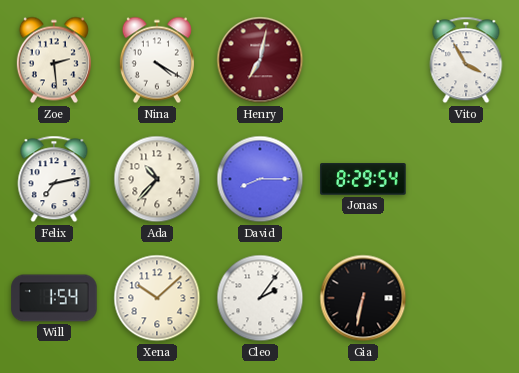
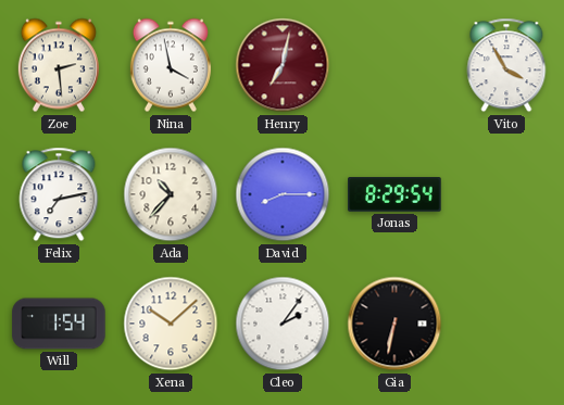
Nina: 4:20 -> 3:58
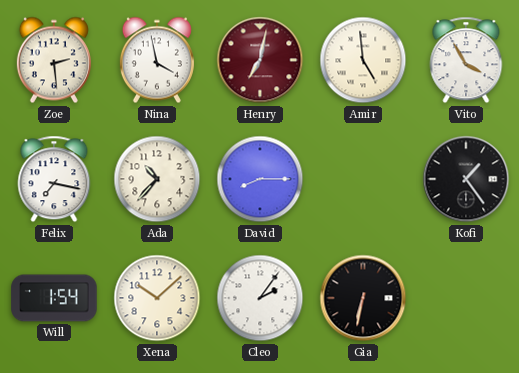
Amir: none -> 4:59
Felix: 7:13 -> 7:17
Jonas: 8:29 -> none
Kofi: none -> 1:24
